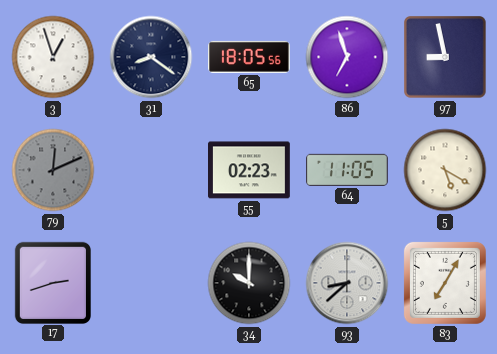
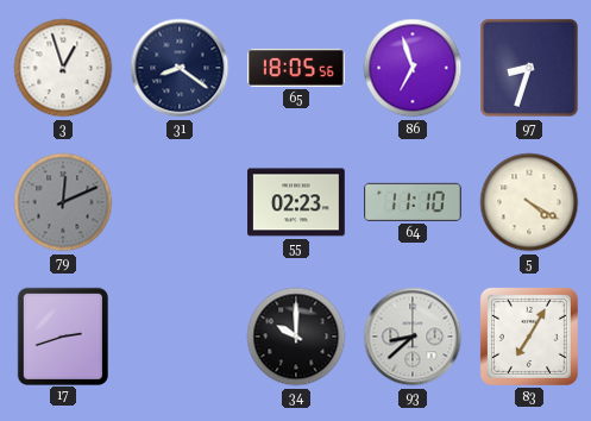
97: 8:58 -> 8:33
64: 11:05 -> 11:10
5: 5:20 -> 4:20
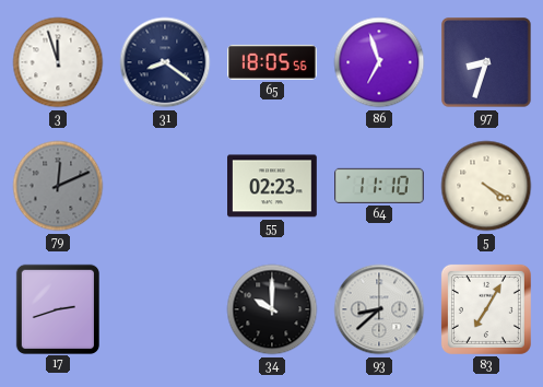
3: 12:57 -> 11:57
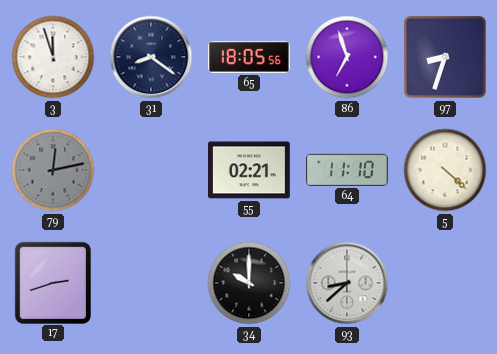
79: 12:11 -> 12:13
55: 02:23 -> 02:21
5: 4:20 -> 4:22
83: 7:05 -> none
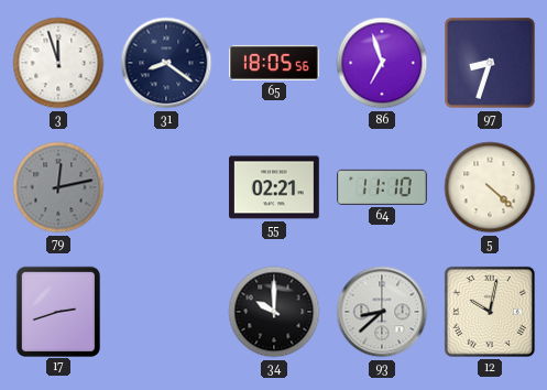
12: none -> 10:02
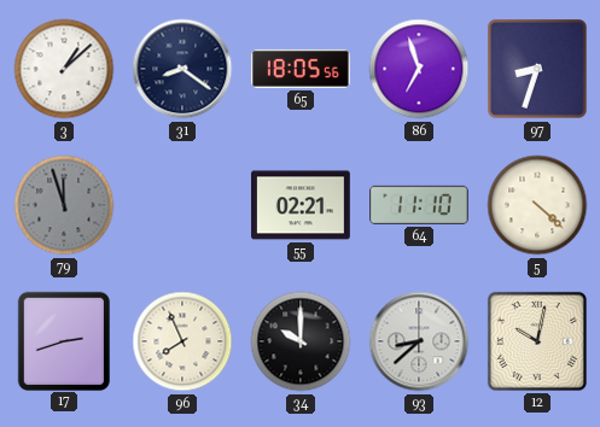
3: 11:57 -> 1:08
79: 12:13 -> 11:57
96: none -> 7:56
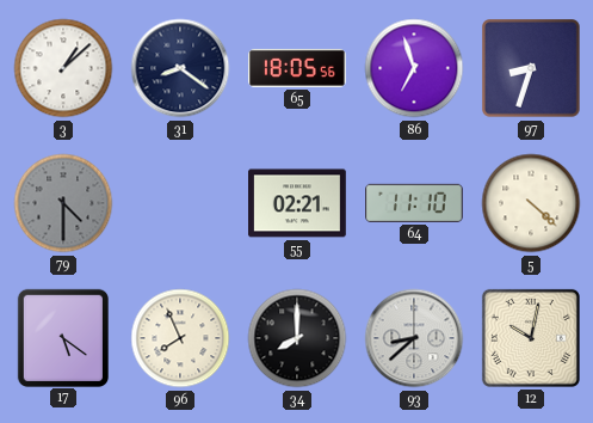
79: 11:57 -> 4:30
17: 2:42 -> 5:21
34: 10:00 -> 8:00
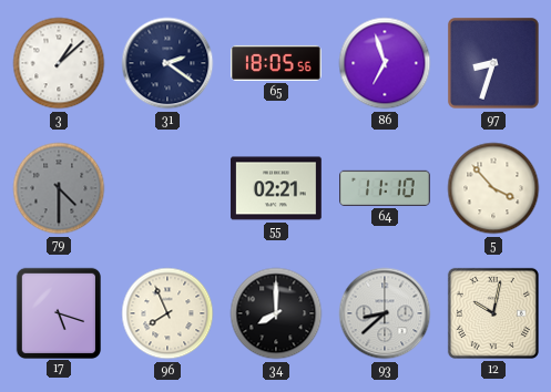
31: 8:21 -> 2:21
5: 4:22 -> 3:53
17: 5:21 -> 5:18
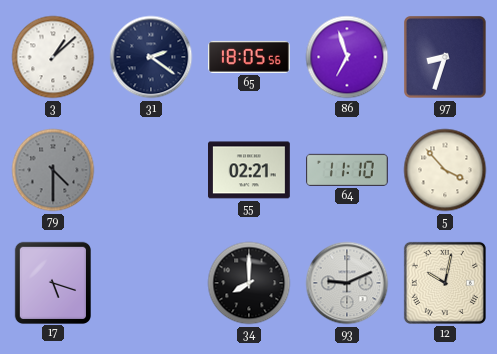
96: 7:56 -> none
93: 8:38 -> 9:11
